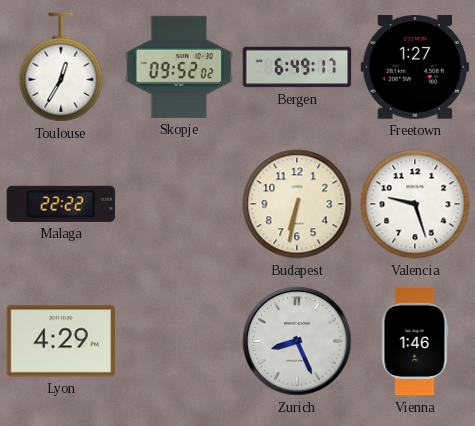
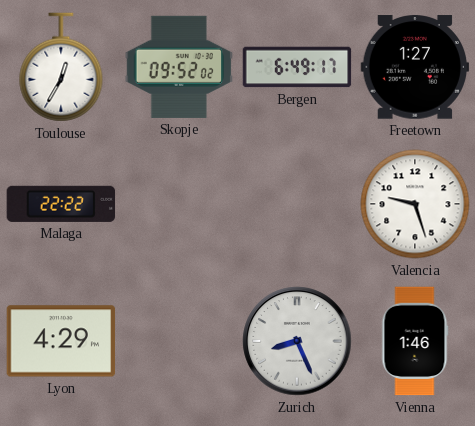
Budapest: 6:32 -> none
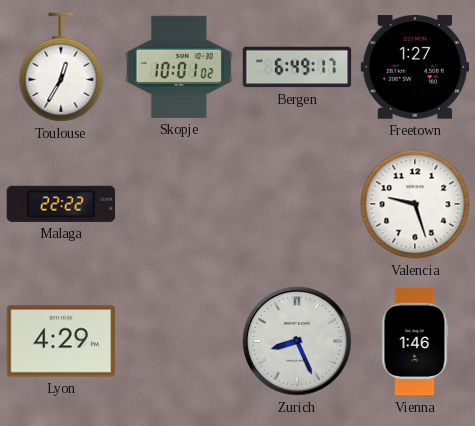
Skopje: 09:52 -> 10:01
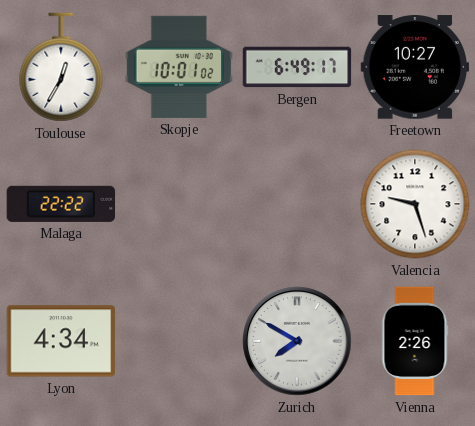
Freetown: 1:27 -> 10:27
Lyon: 4:29 -> 4:34
Zurich: 8:26 -> 7:50
Vienna: 1:46 -> 2:26
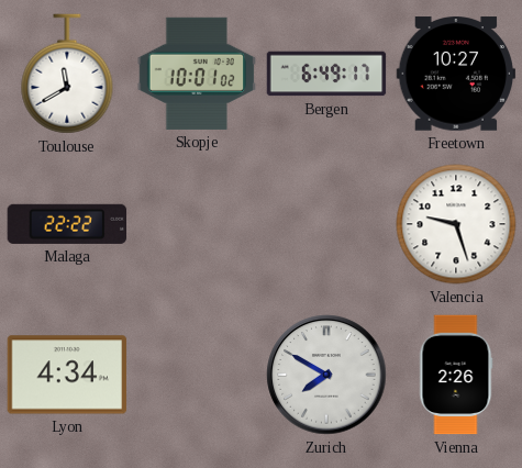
Toulouse: 12:35 -> 11:40
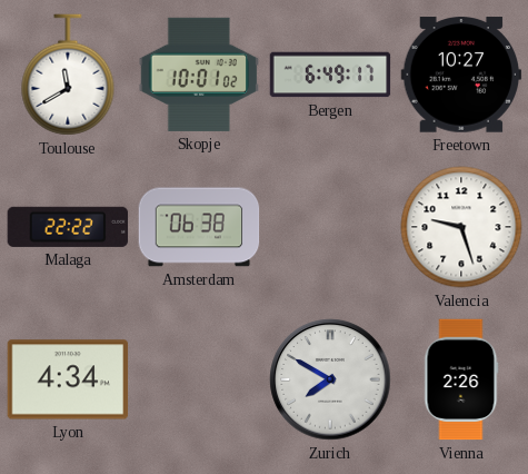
Amsterdam: none -> 06:38
